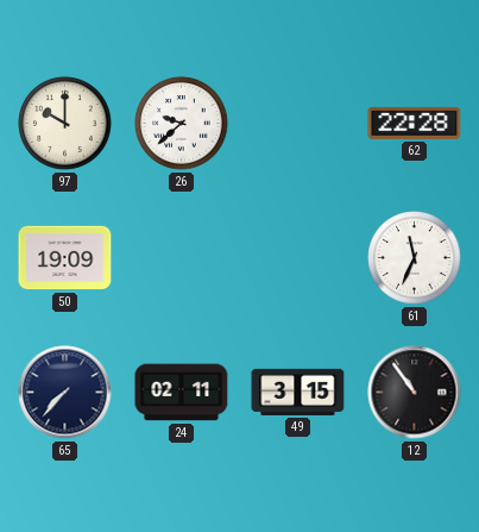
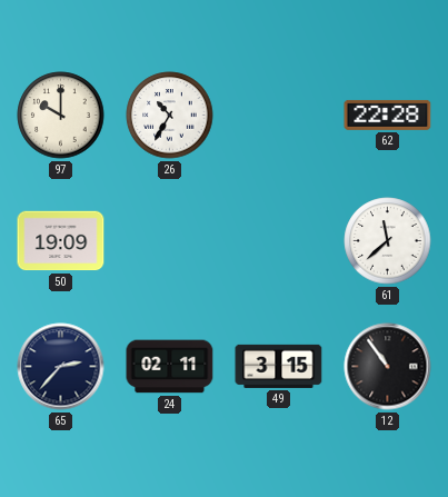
26: 9:38 -> 10:35
61: 11:34 -> 11:38
65: 7:37 -> 2:37
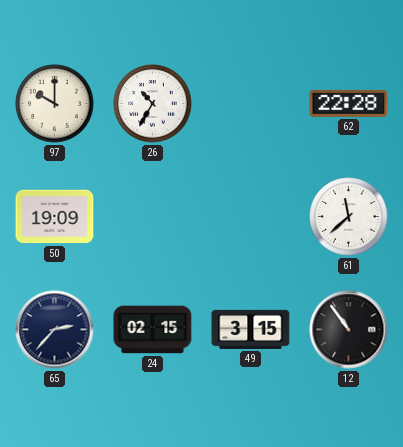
24: 02:11 -> 02:15
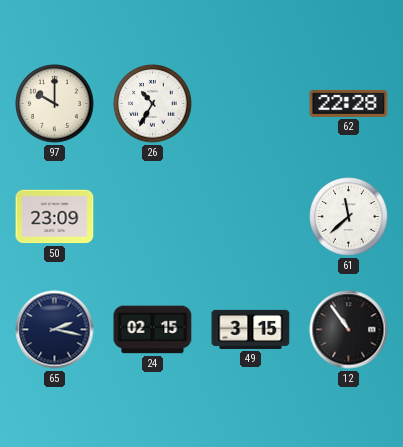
50: 19:09 -> 23:09
65: 2:37 -> 2:17
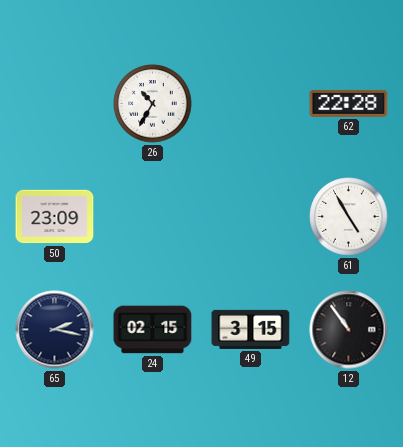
97: 10:00 -> none
61: 11:38 -> 4:55
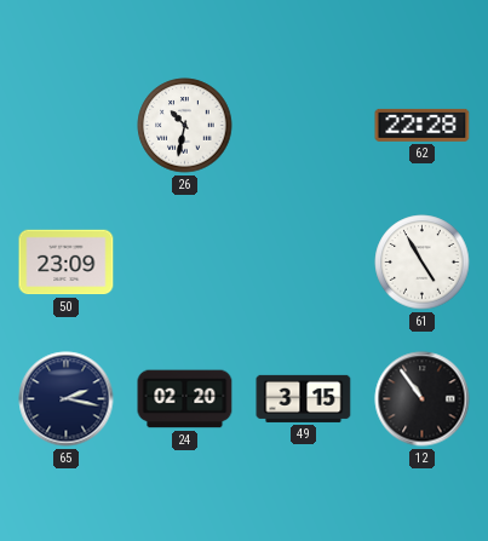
26: 10:35 -> 10:32
24: 02:15 -> 02:20
